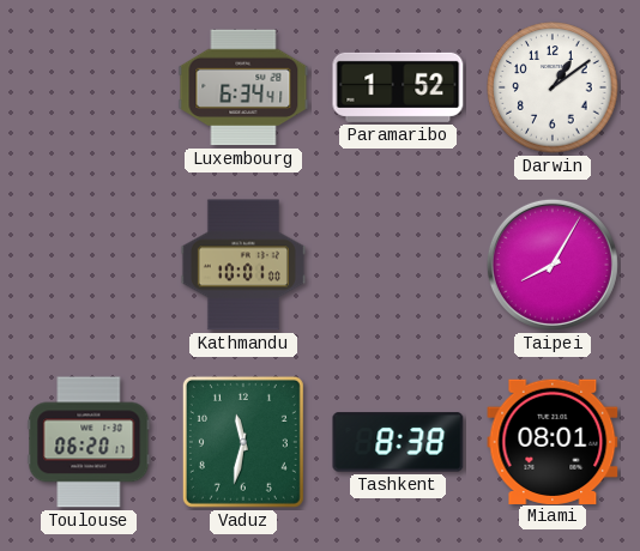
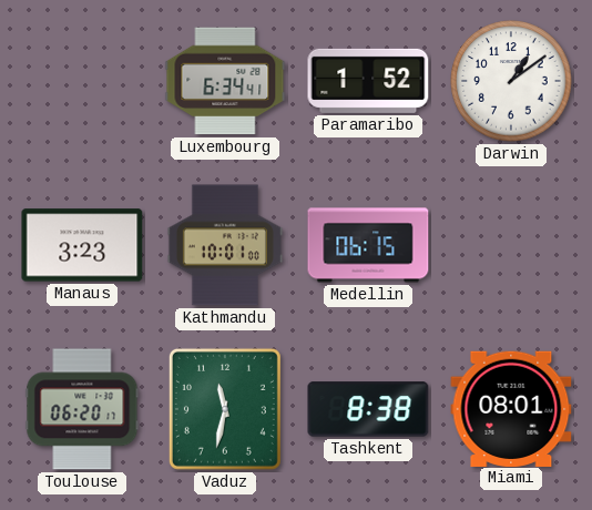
Manaus: none -> 3:23
Medellin: none -> 06:15
Taipei: 8:05 -> none
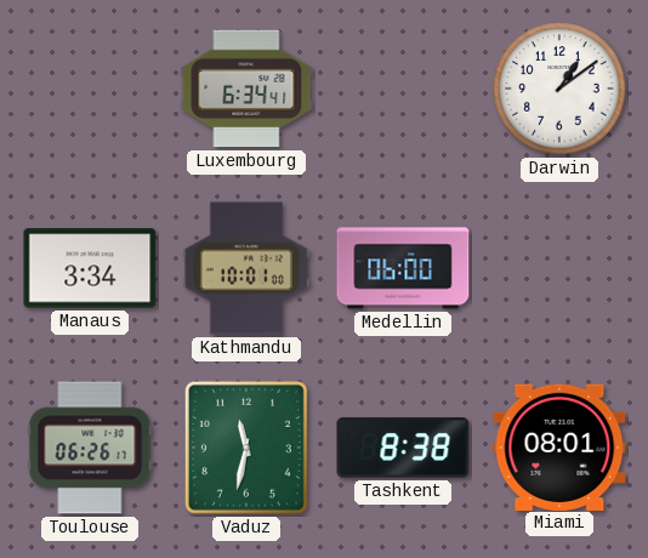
Paramaribo: 1:52 -> none
Manaus: 3:23 -> 3:34
Medellin: 06:15 -> 06:00
Toulouse: 06:20 -> 06:26
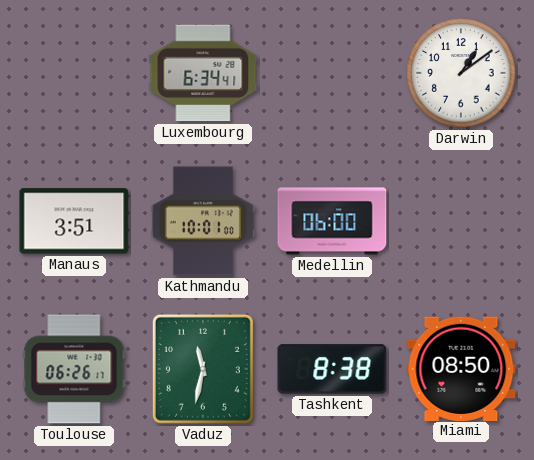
Manaus: 3:34 -> 3:51
Miami: 08:01 -> 08:50
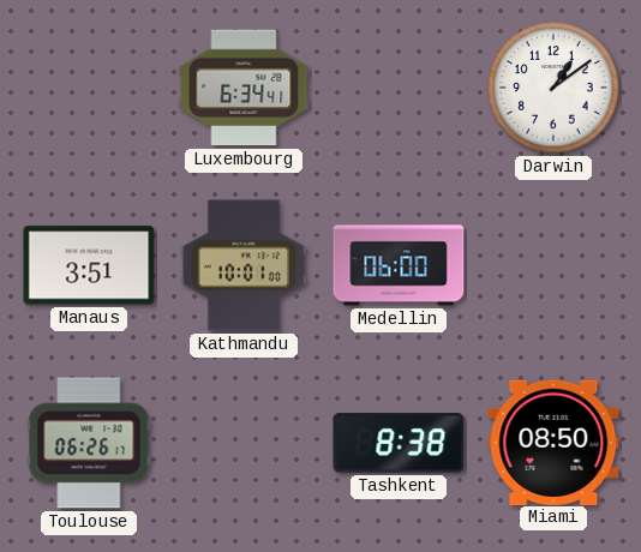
Vaduz: 11:32 -> none
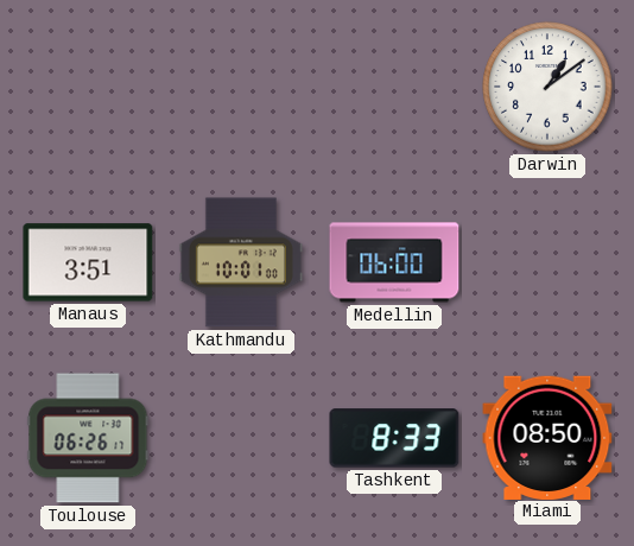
Luxembourg: 6:34 -> none
Tashkent: 8:38 -> 8:33
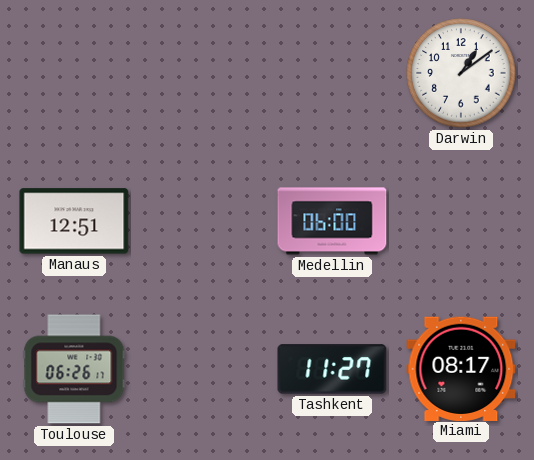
Manaus: 3:51 -> 12:51
Kathmandu: 10:01 -> none
Tashkent: 8:33 -> 11:27
Miami: 08:50 -> 08:17
